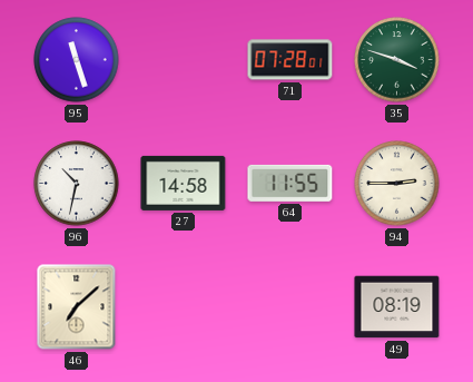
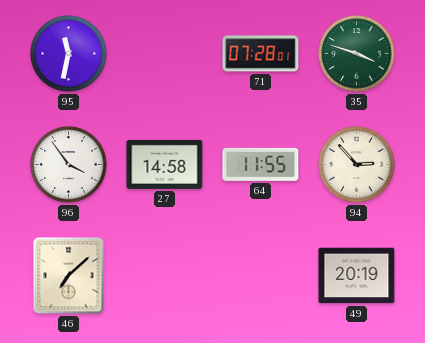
95: 11:27 -> 11:32
96: 10:32 -> 3:54
94: 2:45 -> 2:53
49: 08:19 -> 20:19
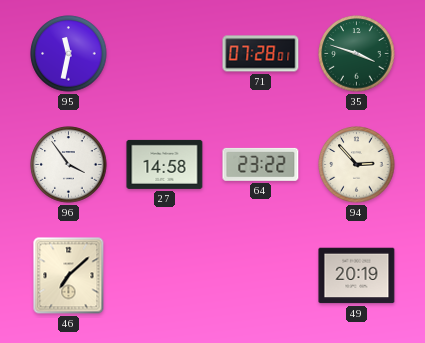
64: 11:55 -> 23:22
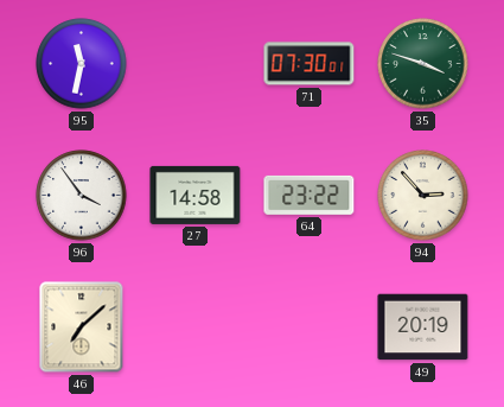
71: 07:28 -> 07:30
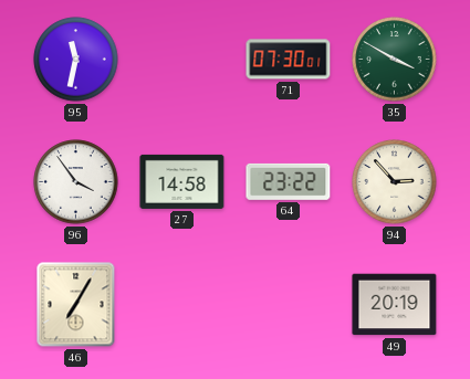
35: 3:48 -> 3:50
46: 7:08 -> 7:05
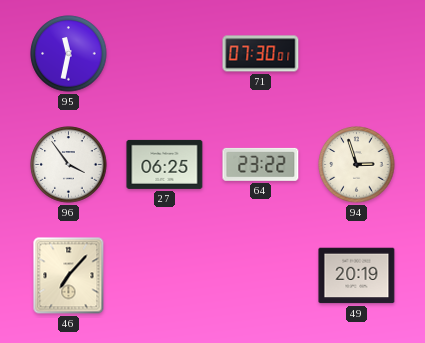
35: 3:50 -> none
27: 14:58 -> 06:25
94: 2:53 -> 2:57
46: 7:05 -> 7:07
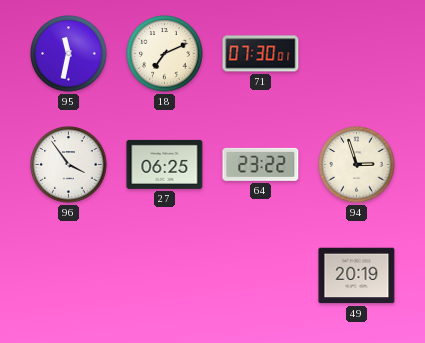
18: none -> 7:11
46: 7:07 -> none
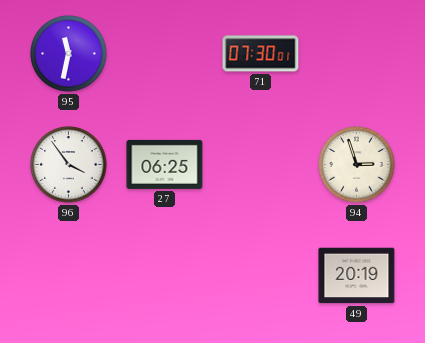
18: 7:11 -> none
64: 23:22 -> none
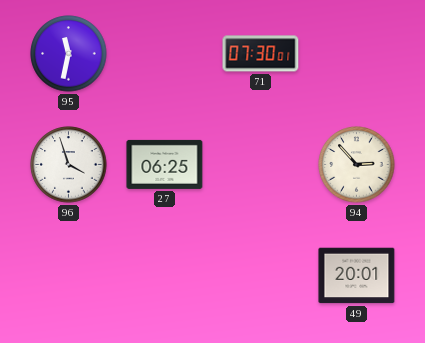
96: 3:54 -> 3:57
94: 2:57 -> 2:53
49: 20:19 -> 20:01
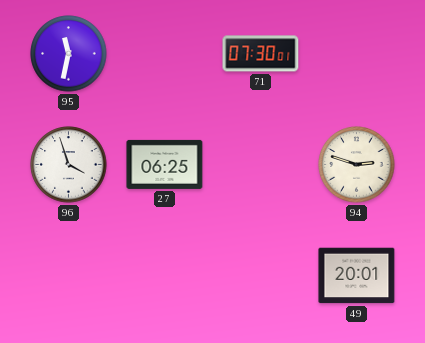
94: 2:53 -> 2:48
